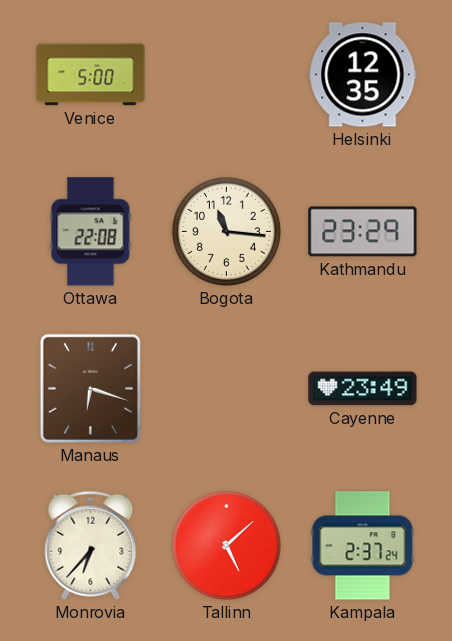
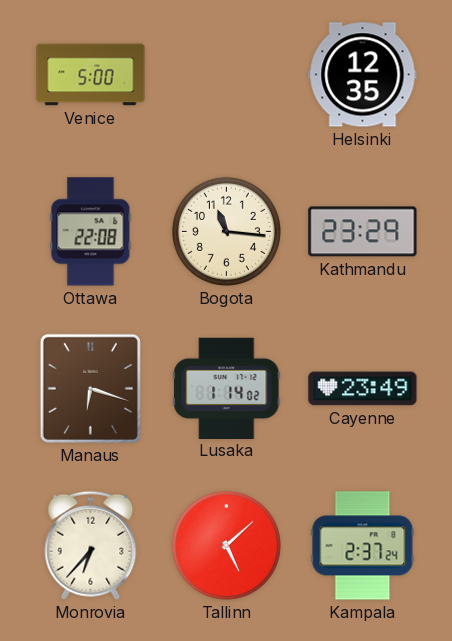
Lusaka: none -> 1:14
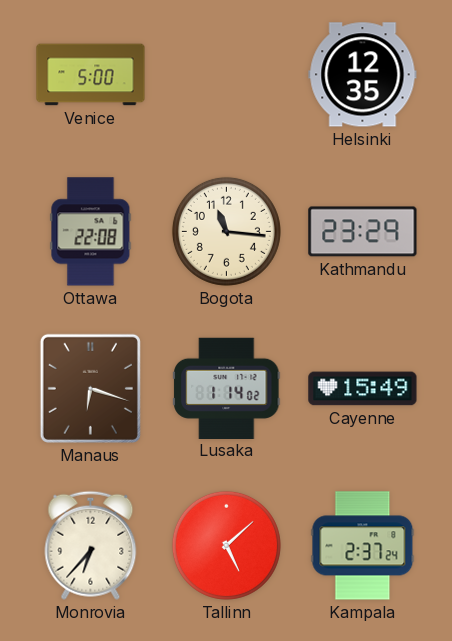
Cayenne: 23:49 -> 15:49
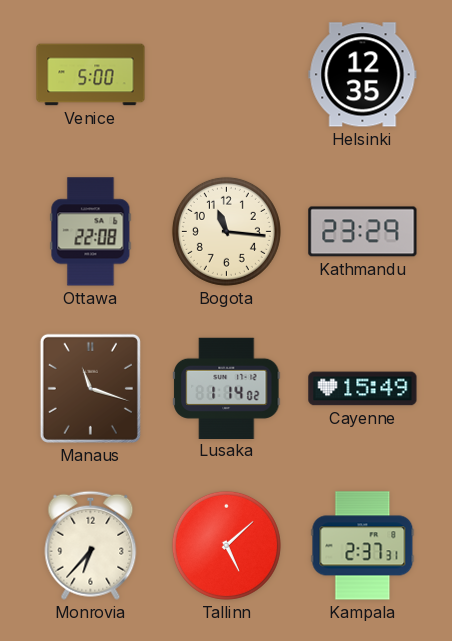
Manaus: 6:18 -> 11:18
Kampala: 2:37:24 -> 2:37:31
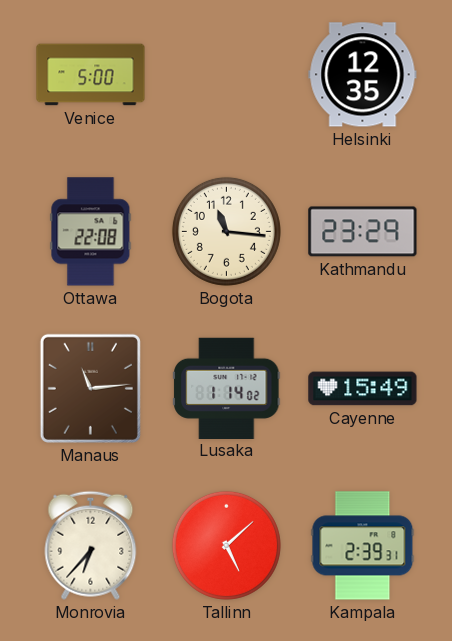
Manaus: 11:18 -> 11:14
Kampala: 2:37 -> 2:39
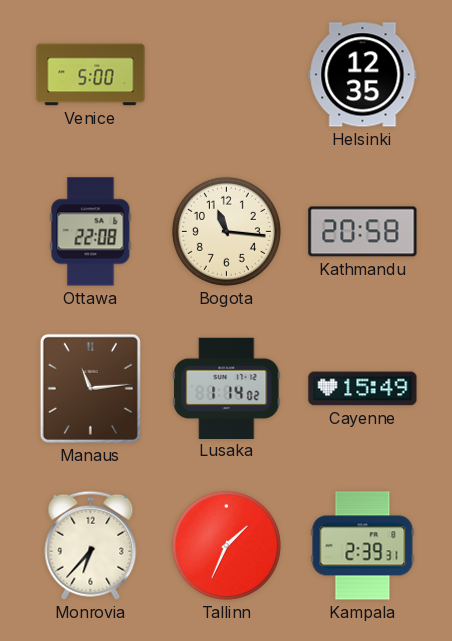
Kathmandu: 23:29 -> 20:58
Tallinn: 5:08 -> 1:34
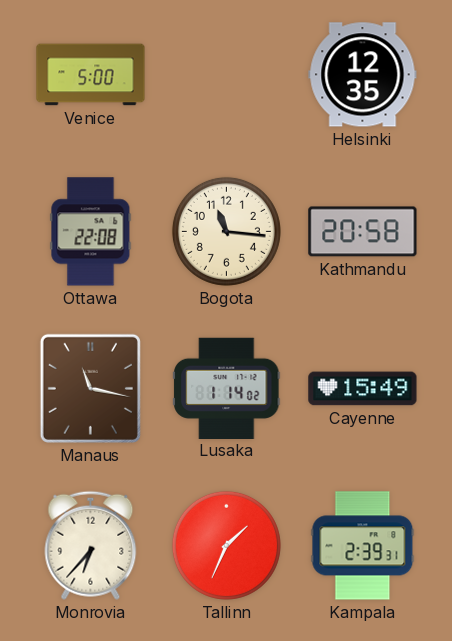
Manaus: 11:14 -> 11:17
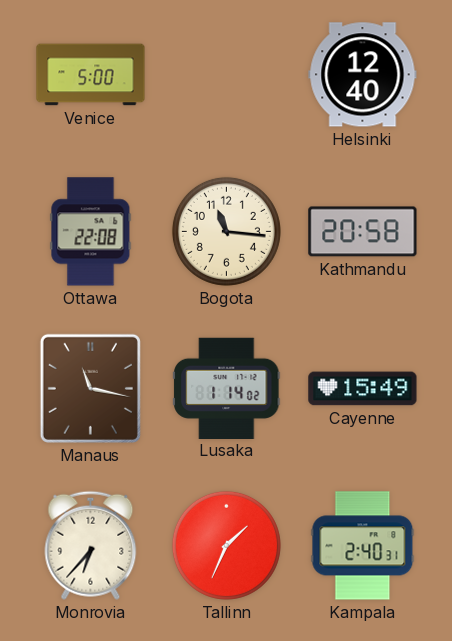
Helsinki: 12:35 -> 12:40
Kampala: 2:39 -> 2:40
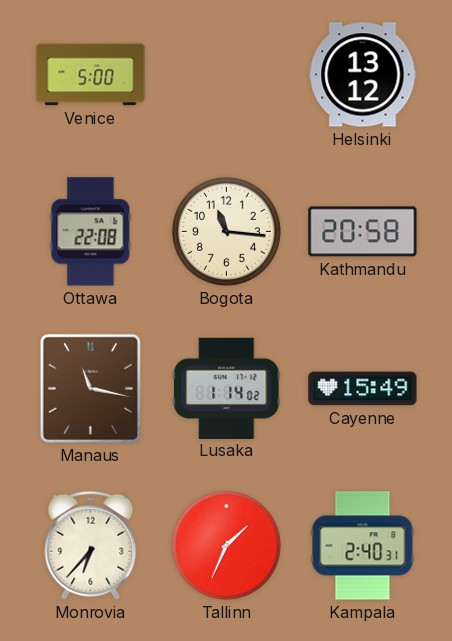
Helsinki: 12:40 -> 13:12
